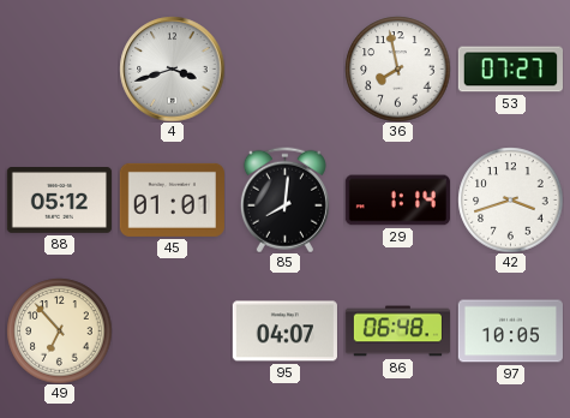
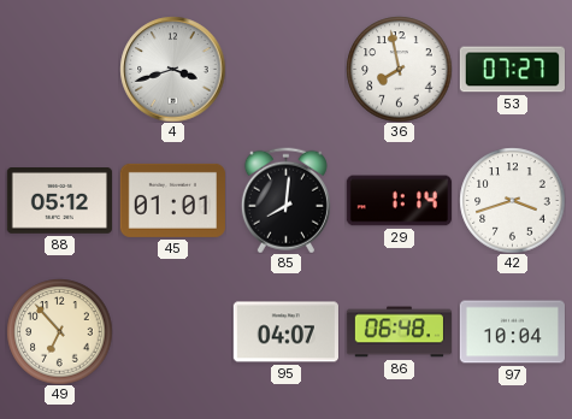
97: 10:05 -> 10:04
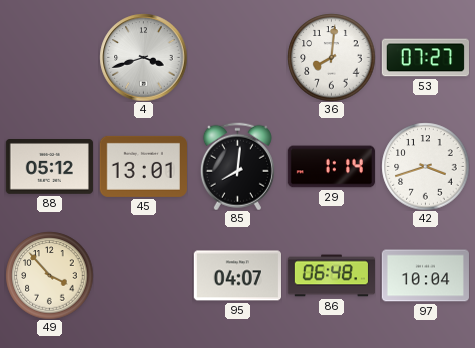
36: 7:58 -> 8:01
45: 01:01 -> 13:01
49: 6:53 -> 3:53
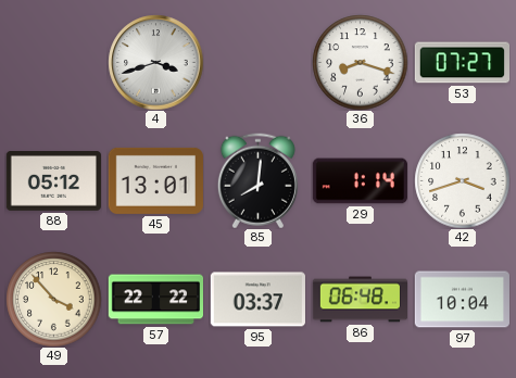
36: 8:01 -> 8:18
57: none -> 22:22
95: 04:07 -> 03:37
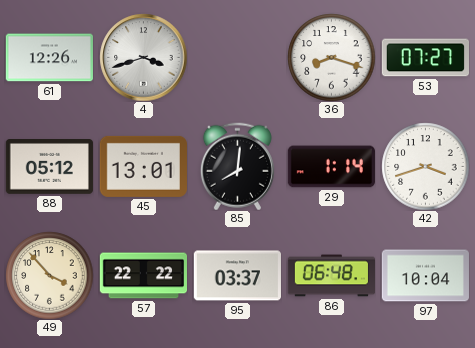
61: none -> 12:26
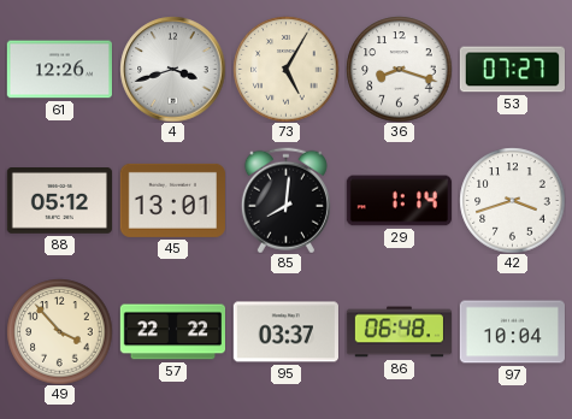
73: none -> 5:05
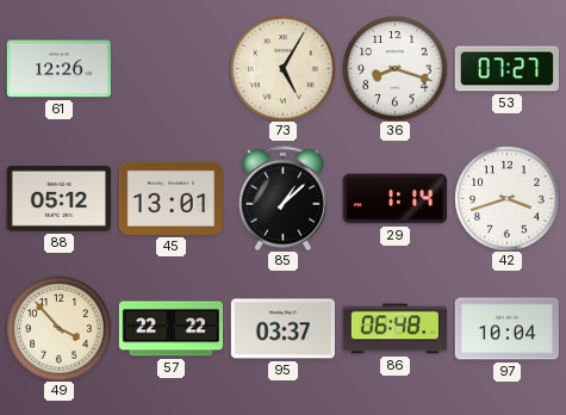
4: 3:42 -> none
85: 8:01 -> 1:08
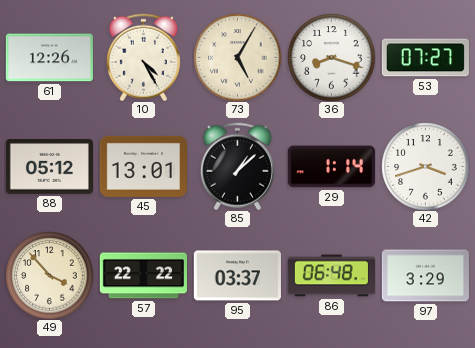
10: none -> 4:25
97: 10:04 -> 3:29
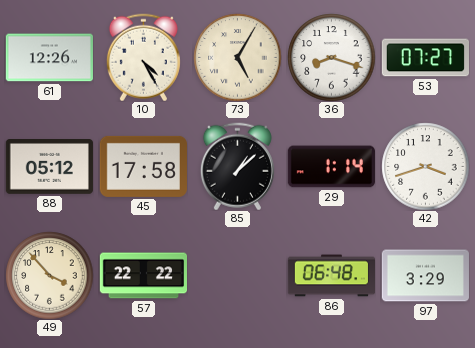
45: 13:01 -> 17:58
95: 03:37 -> none
